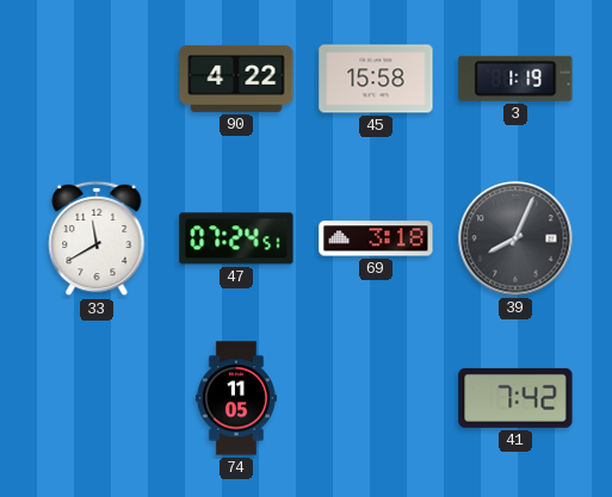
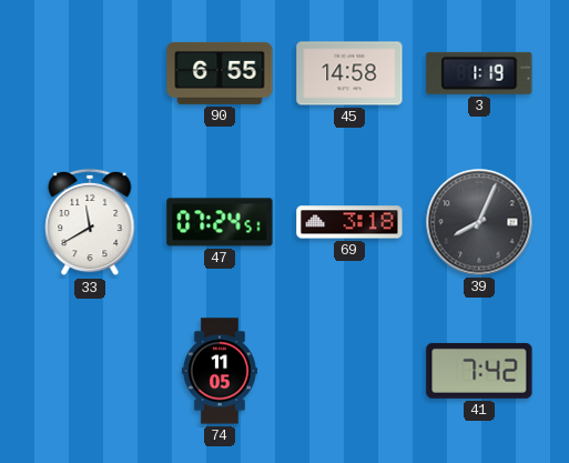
90: 4:22 -> 6:55
45: 15:58 -> 14:58
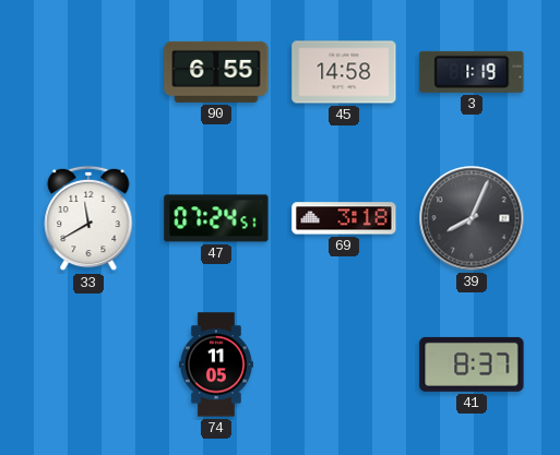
41: 7:42 -> 8:37
